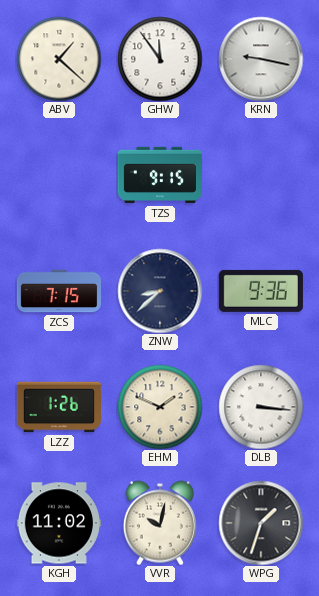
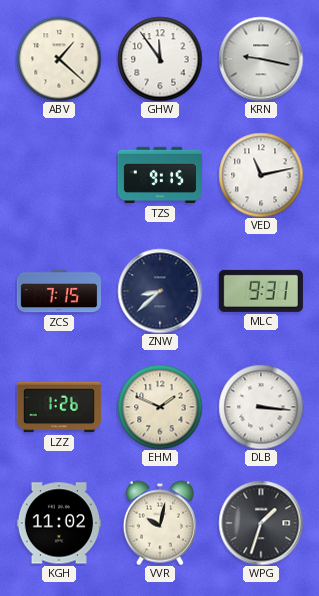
VED: none -> 11:13
MLC: 9:36 -> 9:31
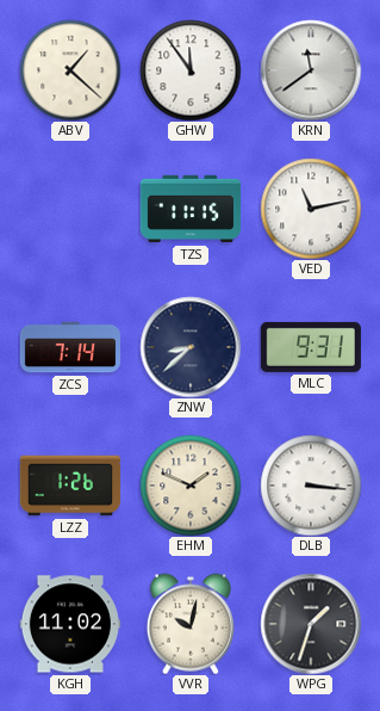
KRN: 9:17 -> 11:39
TZS: 9:15 -> 11:15
ZCS: 7:15 -> 7:14
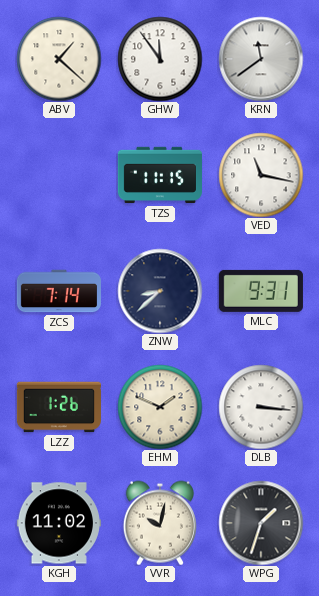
VED: 11:13 -> 11:17
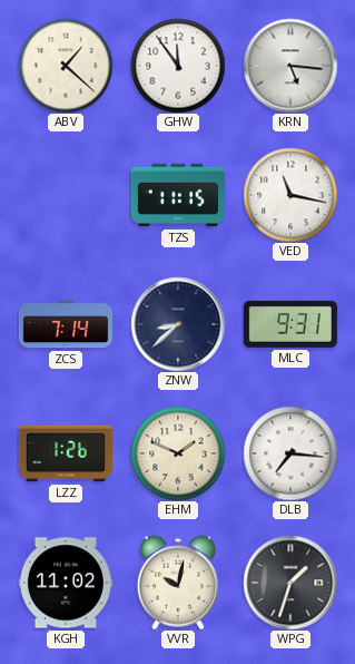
KRN: 11:39 -> 5:16
DLB: 3:16 -> 7:16
